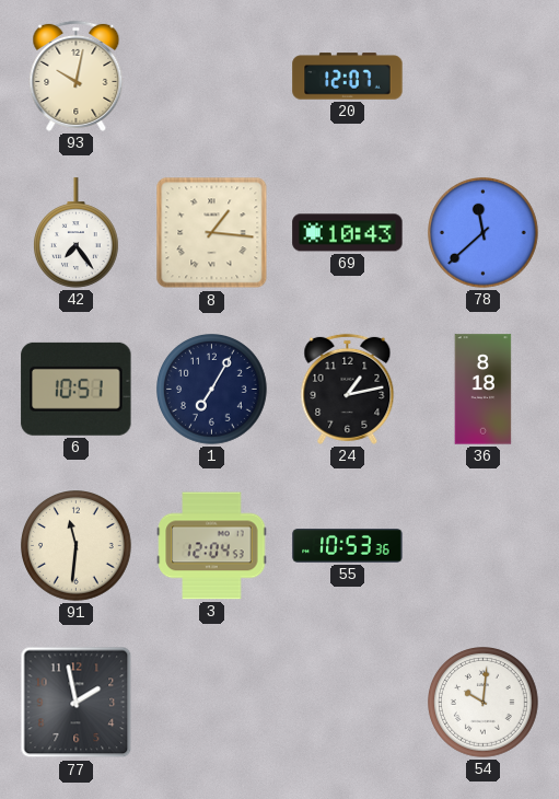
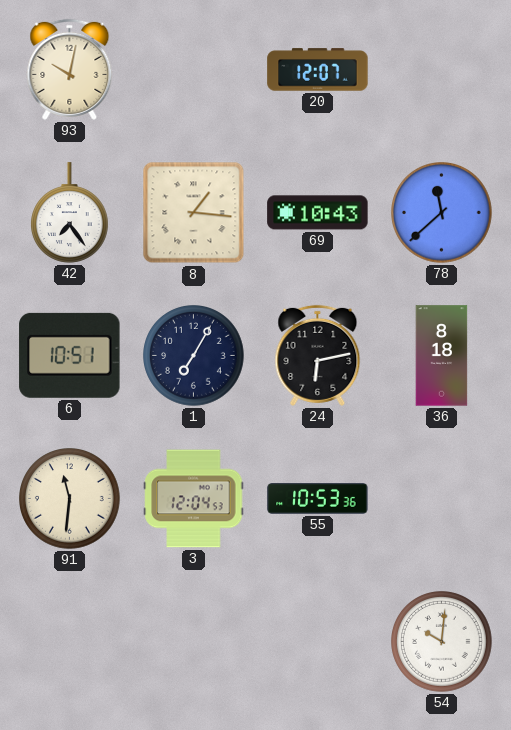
24: 1:13 -> 6:13
77: 1:58 -> none
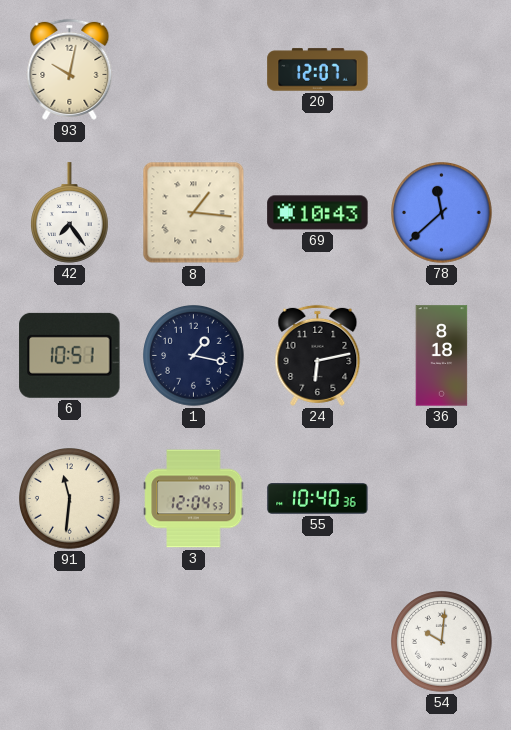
1: 7:05 -> 1:17
55: 10:53 -> 10:40
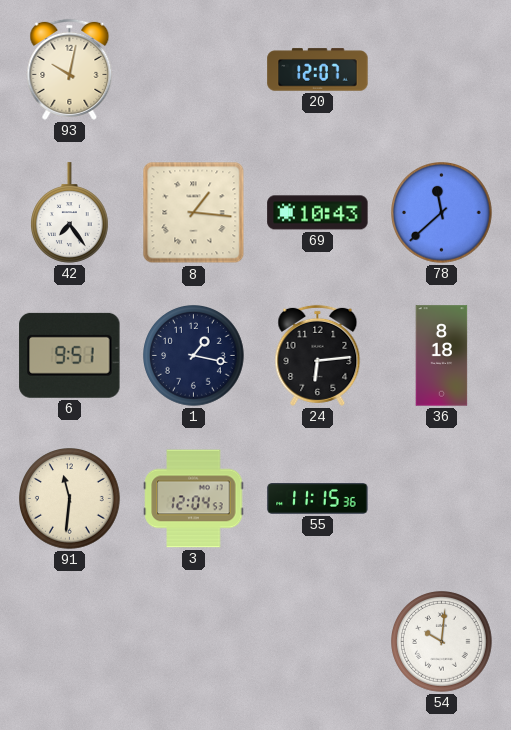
6: 10:51 -> 9:51
24: 6:13 -> 6:14
55: 10:40 -> 11:15
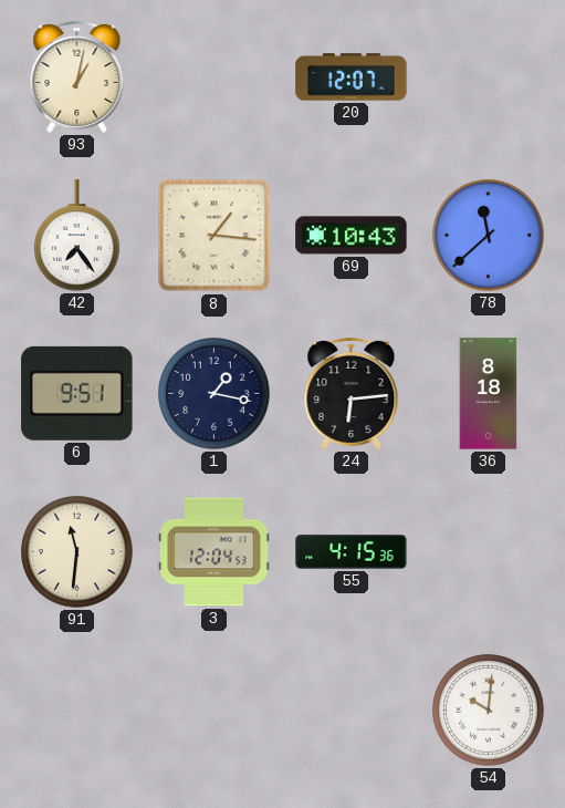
93: 10:02 -> 1:02
55: 11:15 -> 4:15
